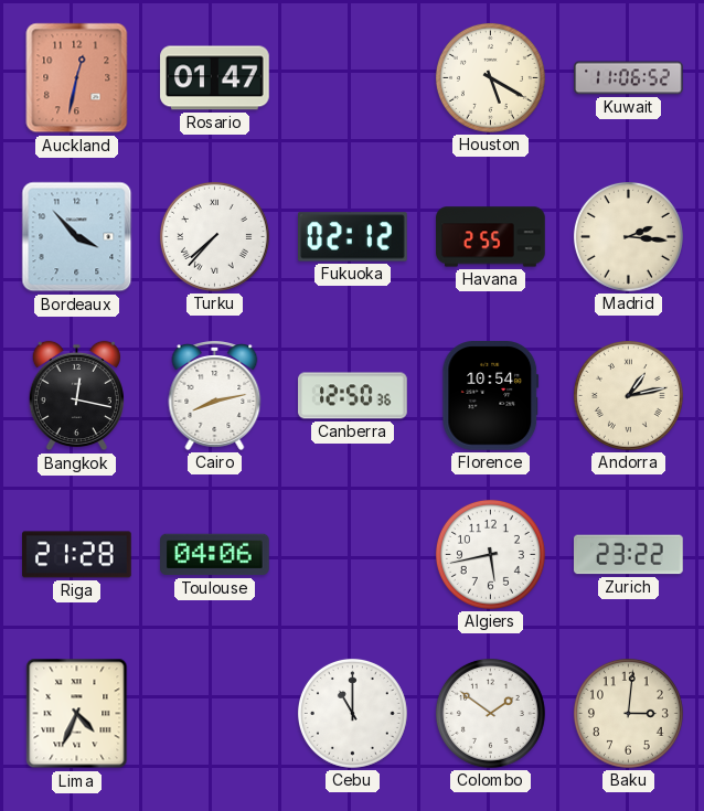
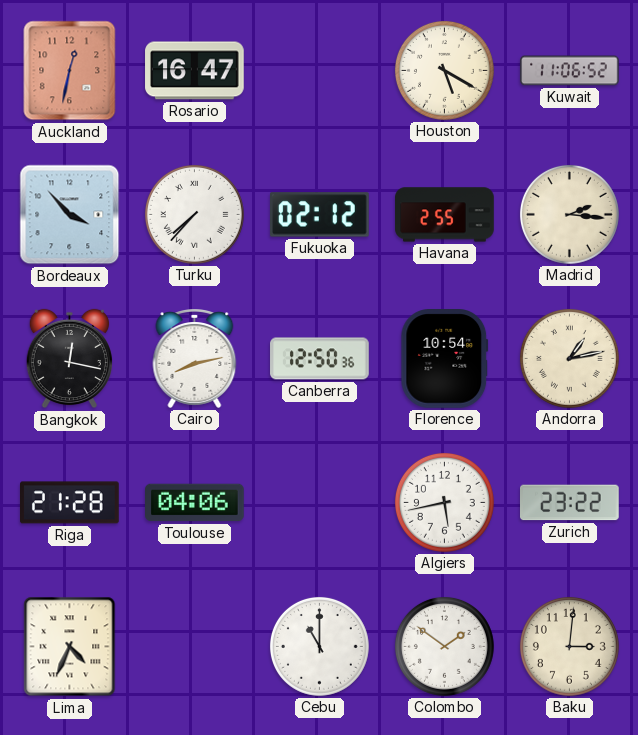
Rosario: 01:47 -> 16:47
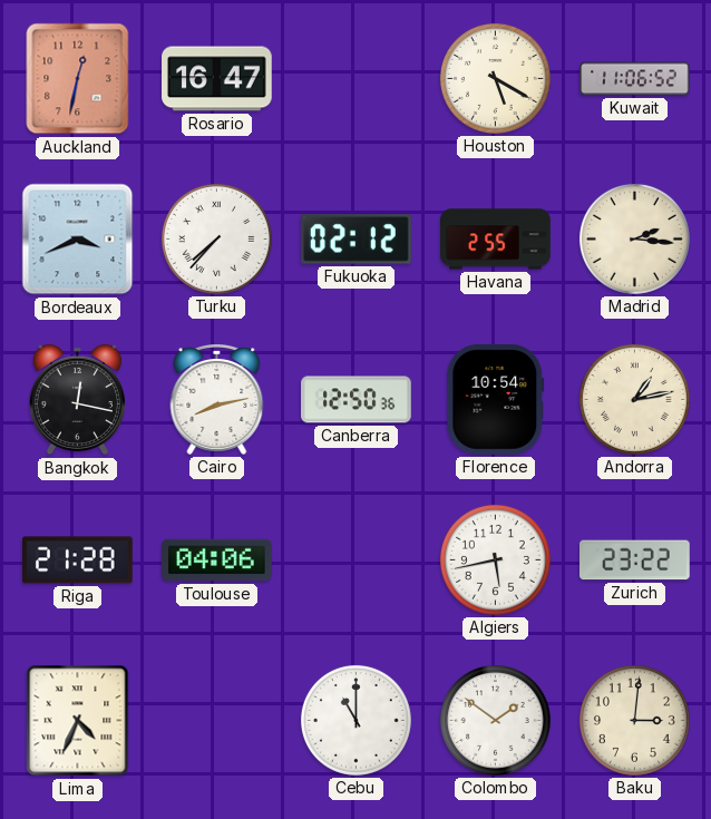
Bordeaux: 3:53 -> 3:41
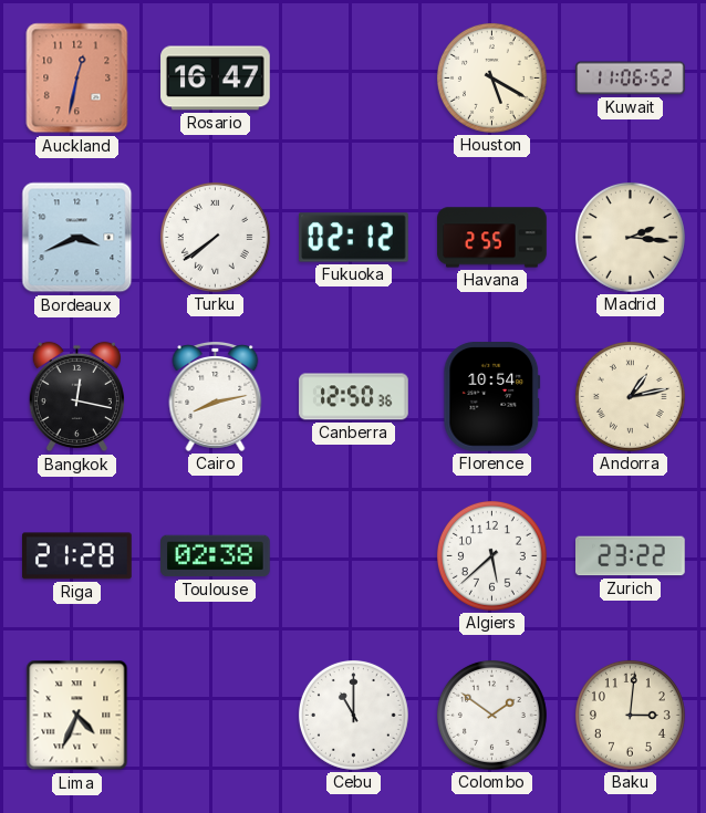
Turku: 7:37 -> 7:39
Toulouse: 04:06 -> 02:38
Algiers: 5:43 -> 5:38
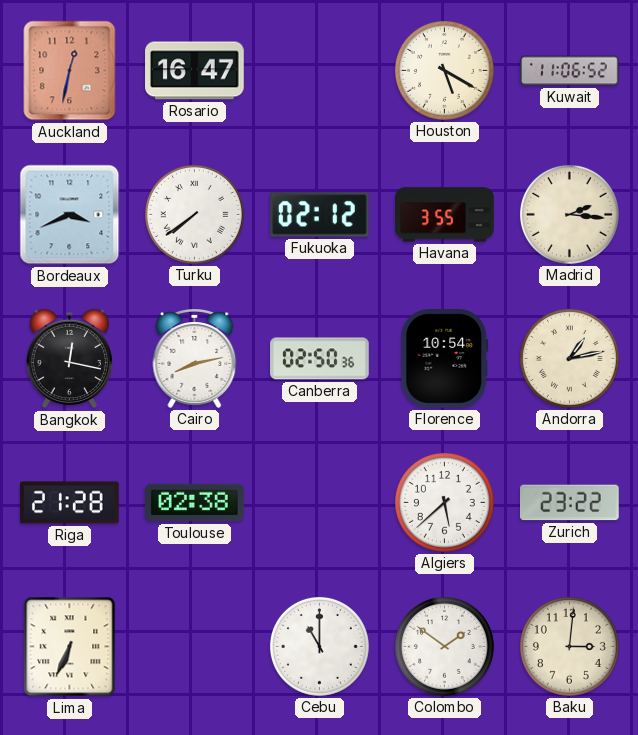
Havana: 2:55 -> 3:55
Canberra: 12:50 -> 02:50
Lima: 4:34 -> 6:34
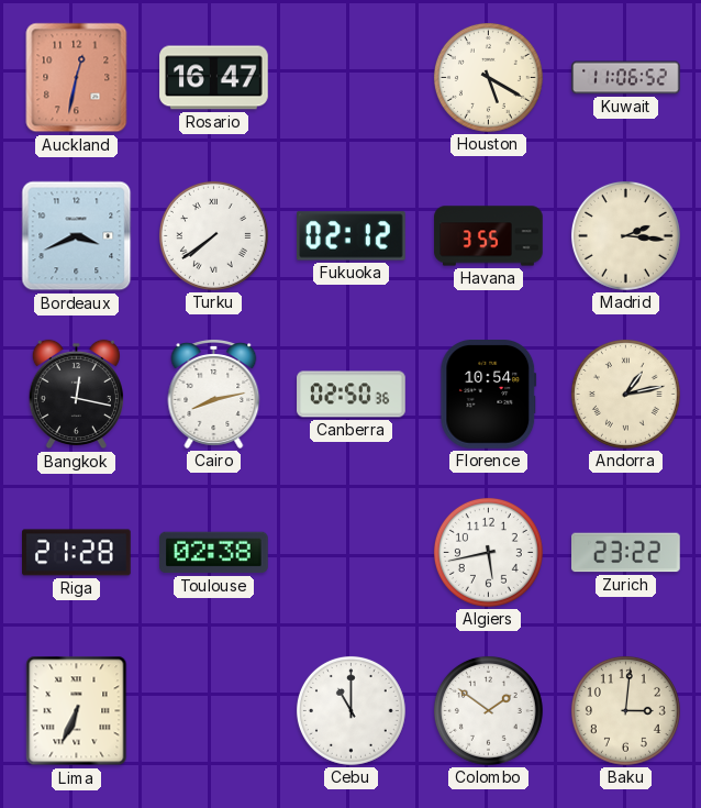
Algiers: 5:38 -> 5:43
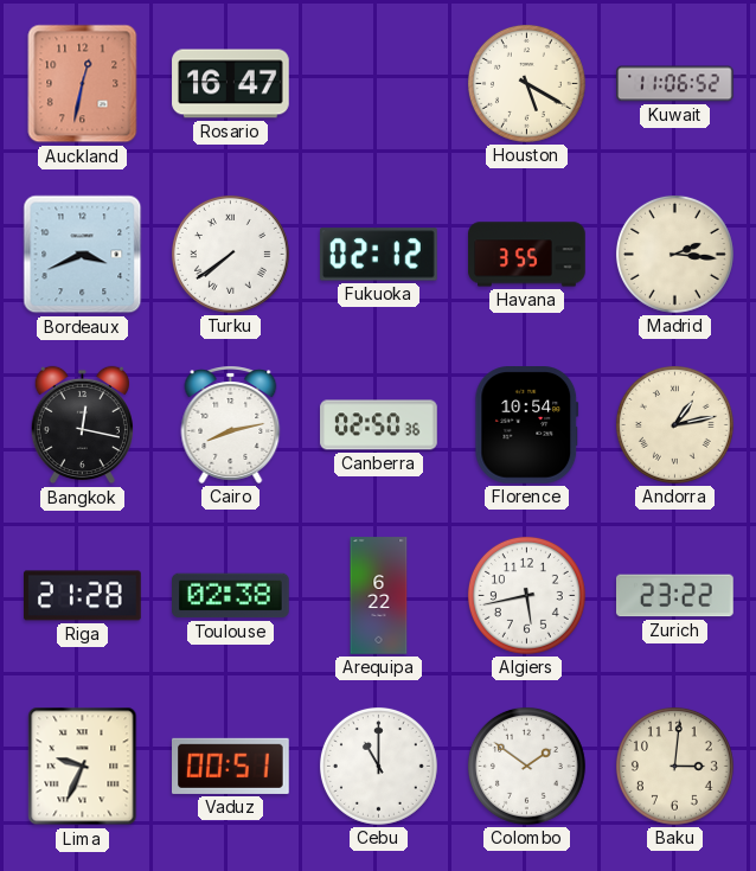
Arequipa: none -> 6:22
Lima: 6:34 -> 9:34
Vaduz: none -> 00:51
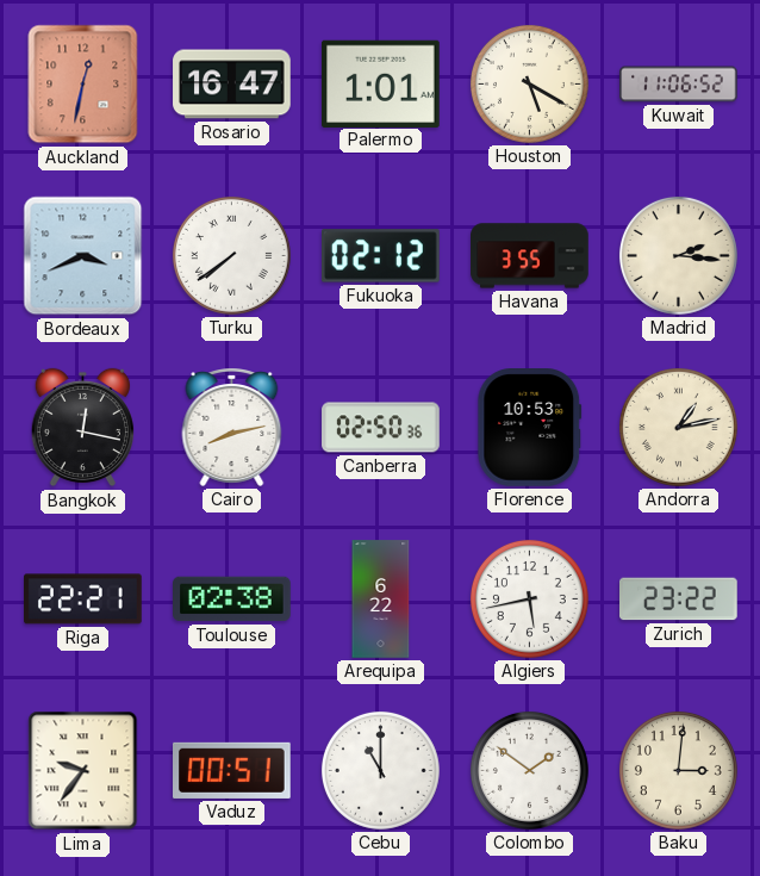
Palermo: none -> 1:01
Florence: 10:54 -> 10:53
Riga: 21:28 -> 22:21
Lima: 9:34 -> 9:36
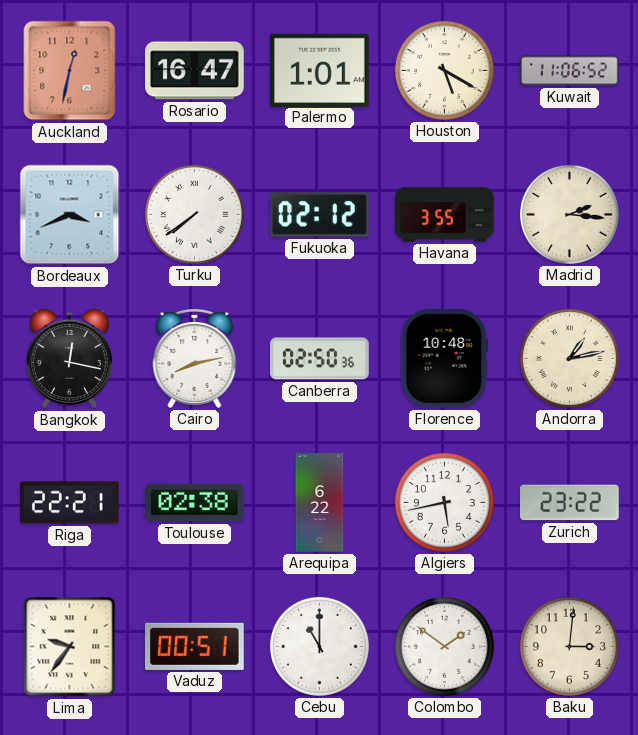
Florence: 10:53 -> 10:48
